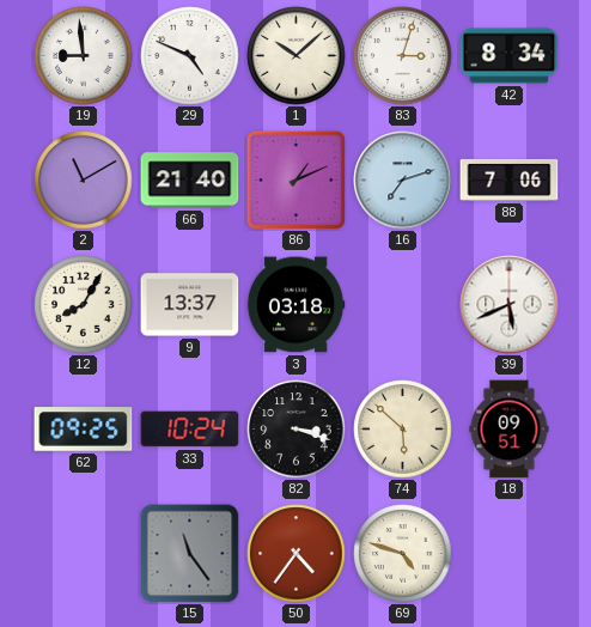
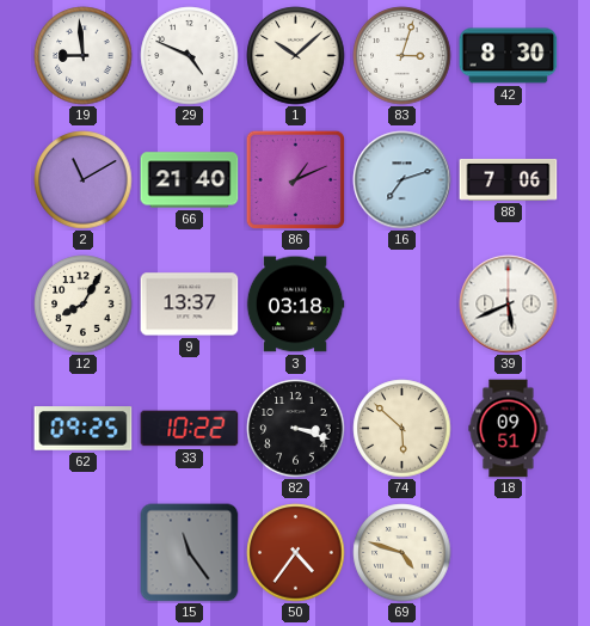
42: 8:34 -> 8:30
33: 10:24 -> 10:22
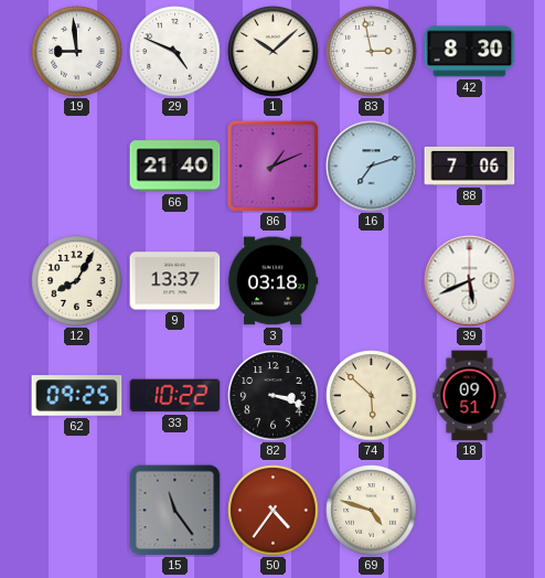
83: 3:03 -> 2:58
2: 11:10 -> none
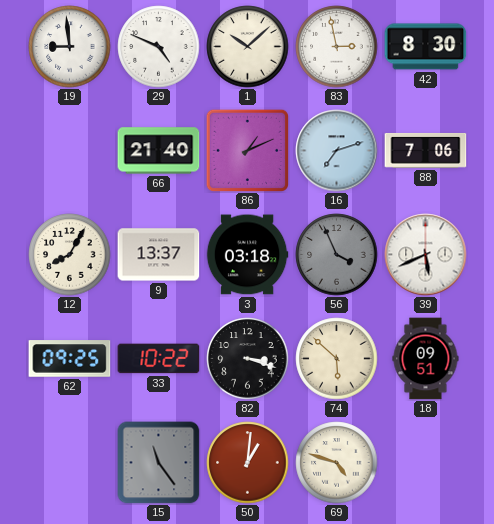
56: none -> 3:56
50: 4:36 -> 1:01
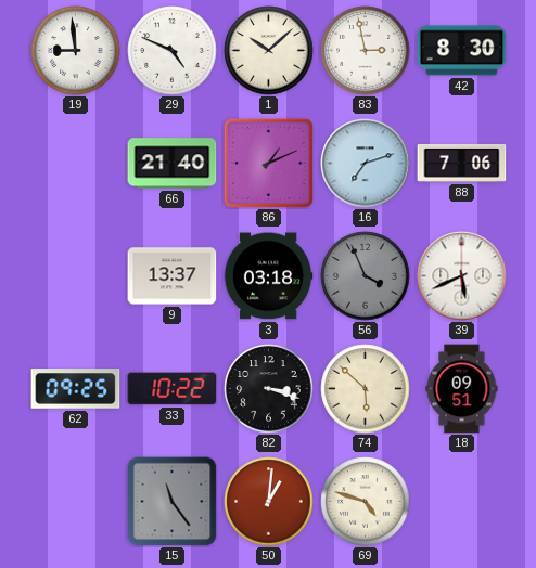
12: 8:05 -> none
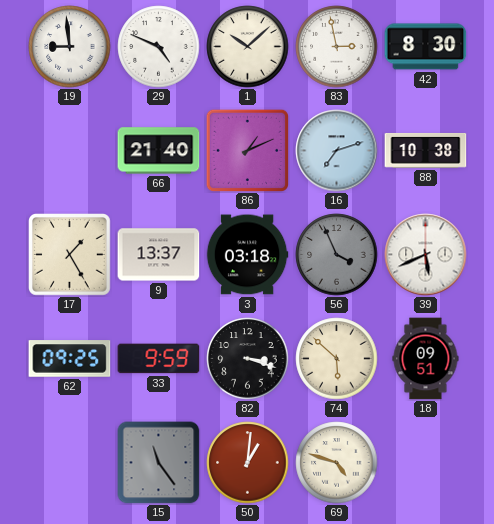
88: 7:06 -> 10:38
17: none -> 1:25
33: 10:22 -> 9:59
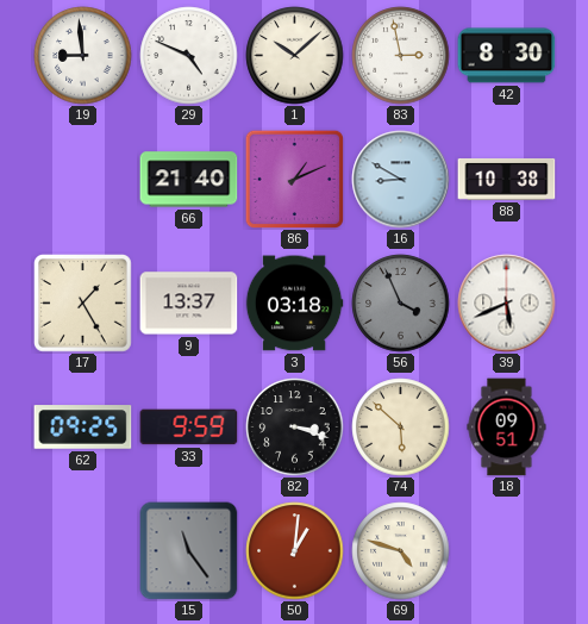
16: 7:12 -> 8:50
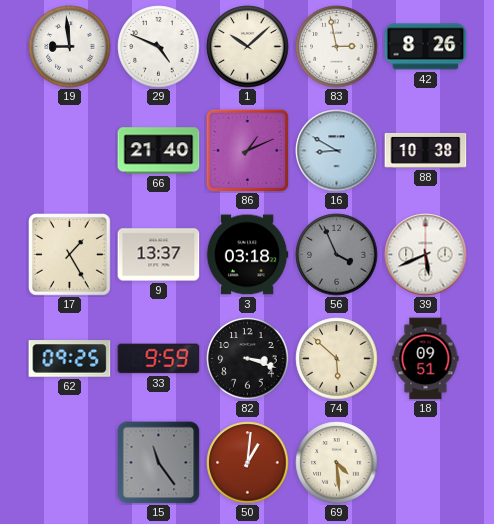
42: 8:30 -> 8:26
69: 4:48 -> 4:29
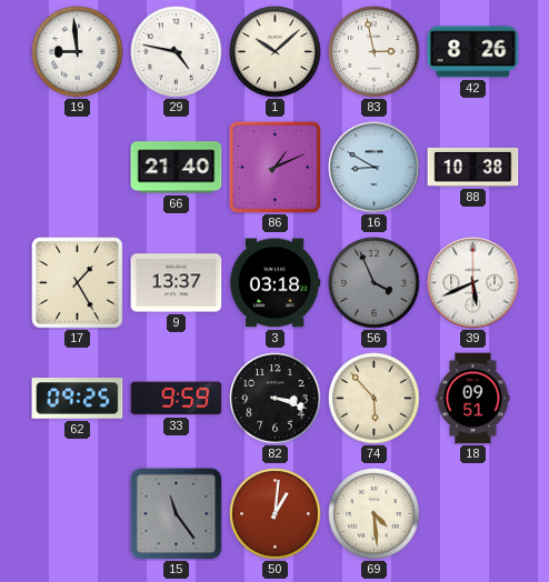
29: 4:49 -> 4:47
74: 5:52 -> 5:53
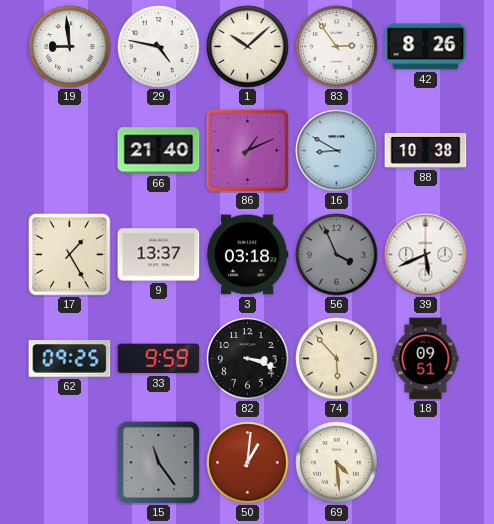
83: 2:58 -> 2:54
